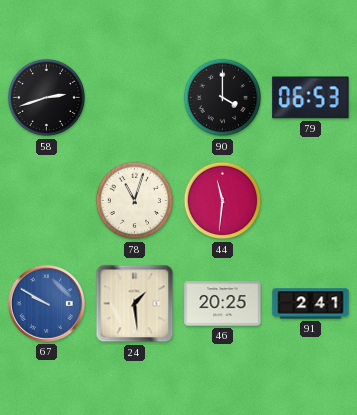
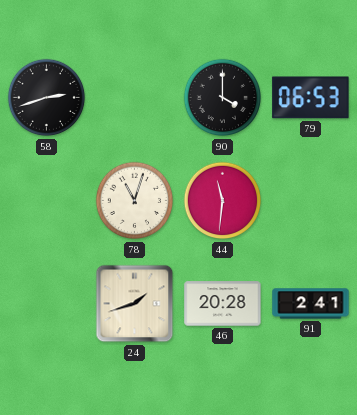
67: 9:50 -> none
24: 1:29 -> 1:42
46: 20:25 -> 20:28
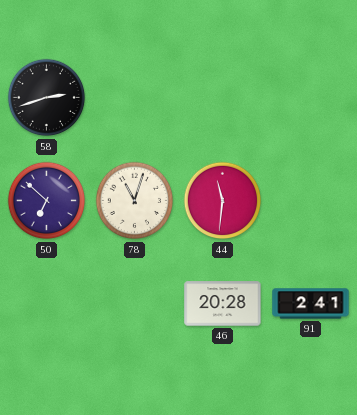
90: 4:00 -> none
79: 06:53 -> none
50: none -> 6:52
24: 1:42 -> none
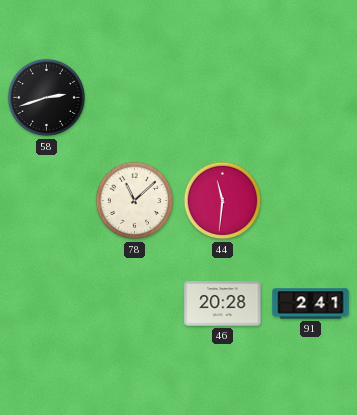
50: 6:52 -> none
78: 11:03 -> 11:08
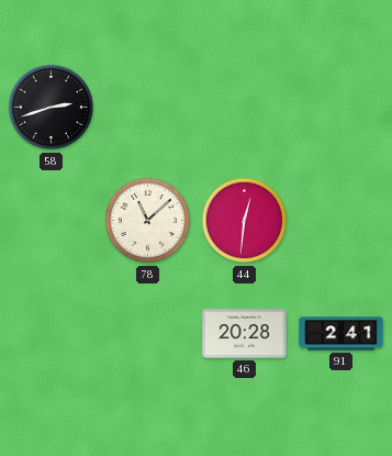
44: 11:31 -> 12:31
